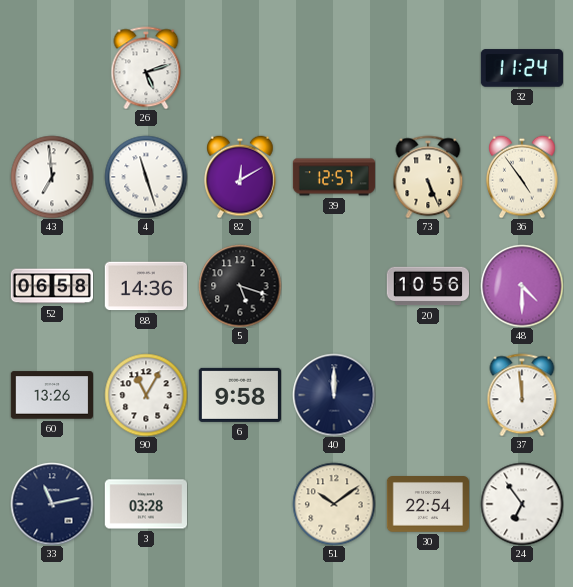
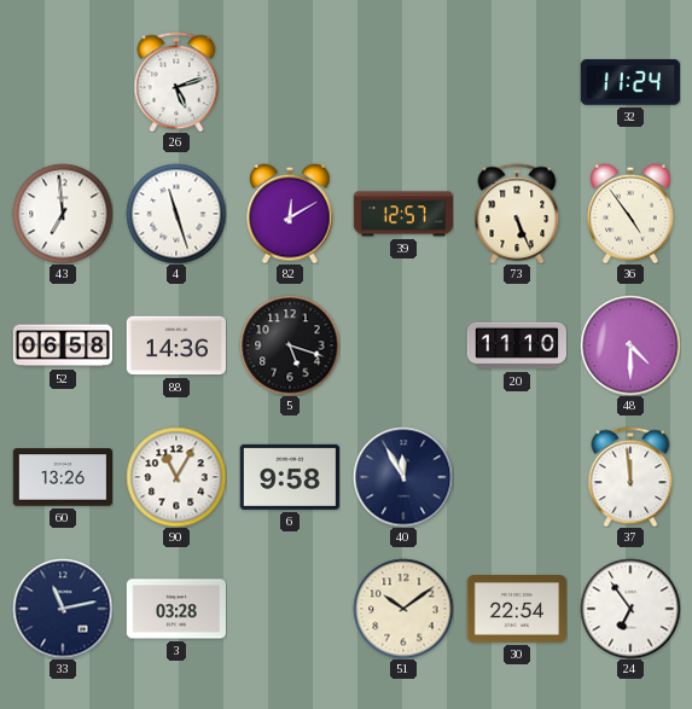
20: 10:56 -> 11:10
40: 12:00 -> 11:55
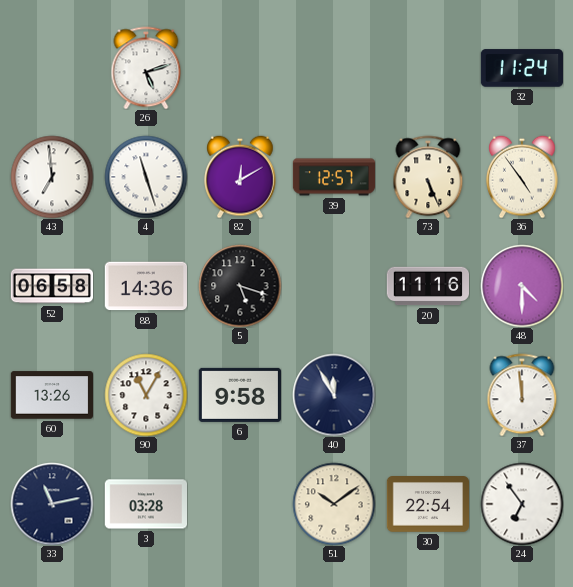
20: 11:10 -> 11:16
